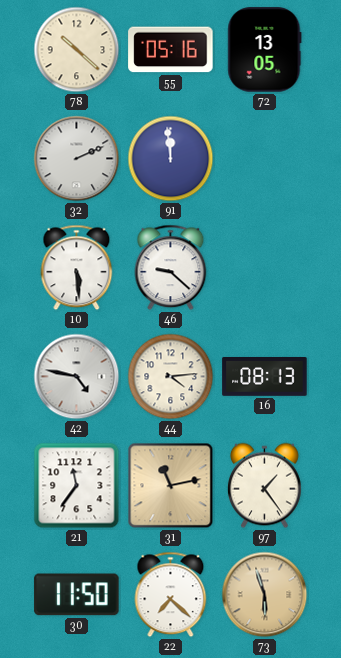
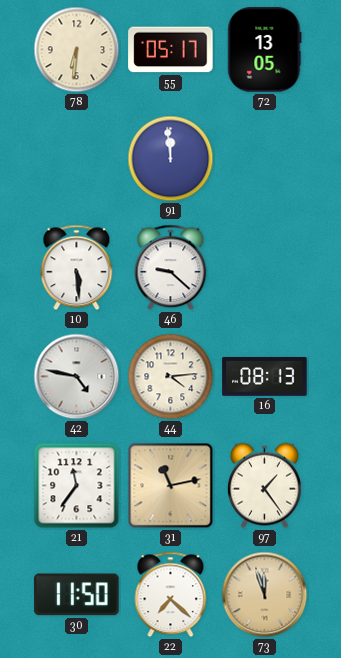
78: 10:22 -> 6:31
55: 05:16 -> 05:17
32: 2:11 -> none
73: 5:57 -> 11:57
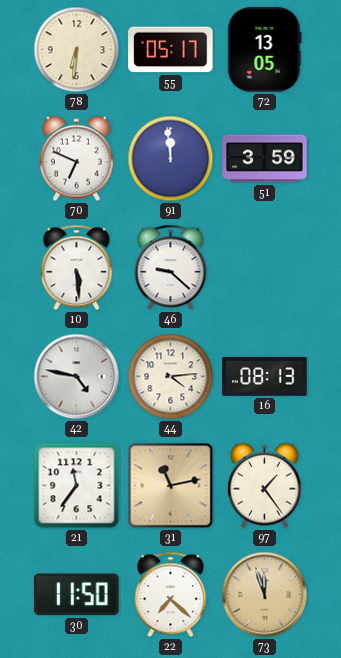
70: none -> 6:49
51: none -> 3:59
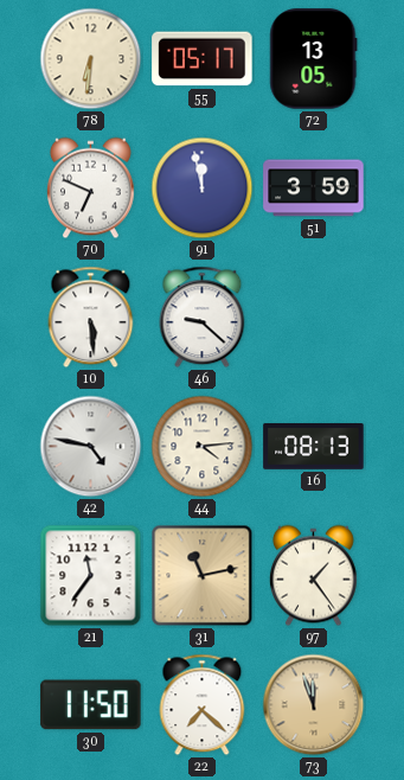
91: 11:59 -> 11:58
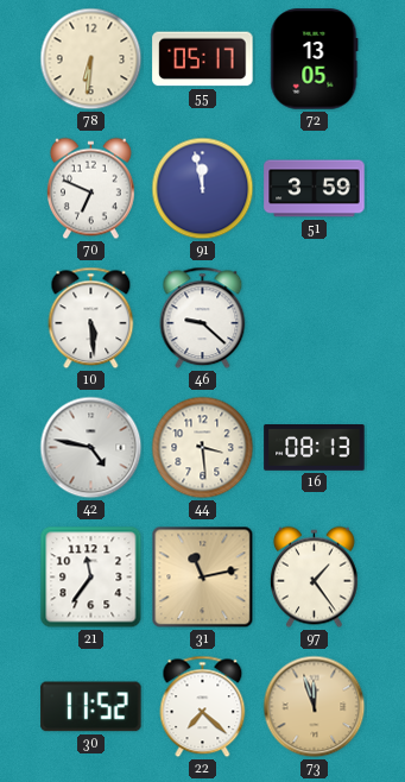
44: 4:14 -> 3:29
30: 11:50 -> 11:52
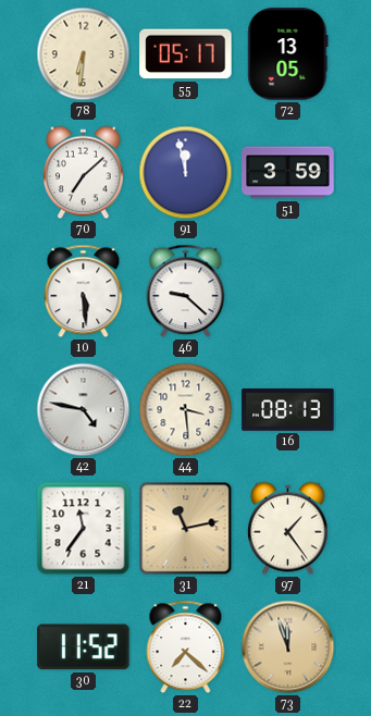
70: 6:49 -> 7:08
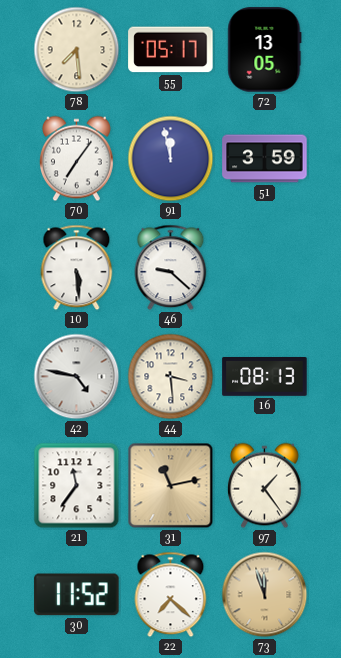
78: 6:31 -> 7:29
70: 7:08 -> 7:06
